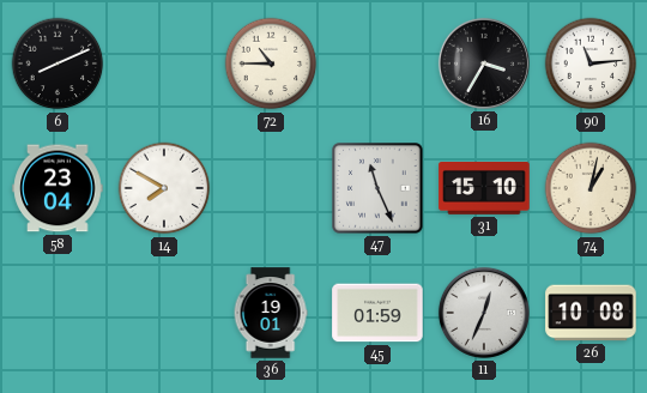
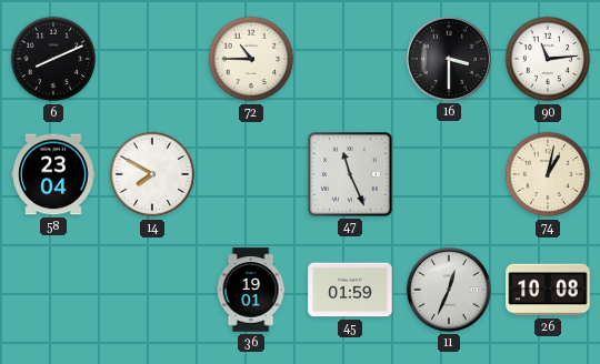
16: 3:35 -> 3:30
31: 15:10 -> none
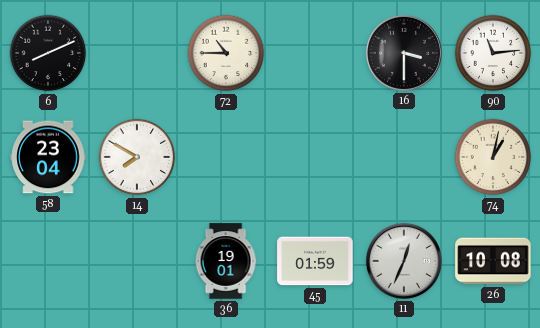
47: 11:26 -> none
